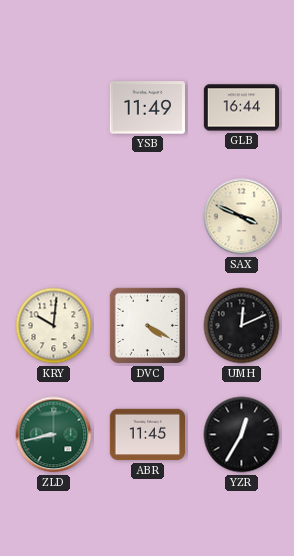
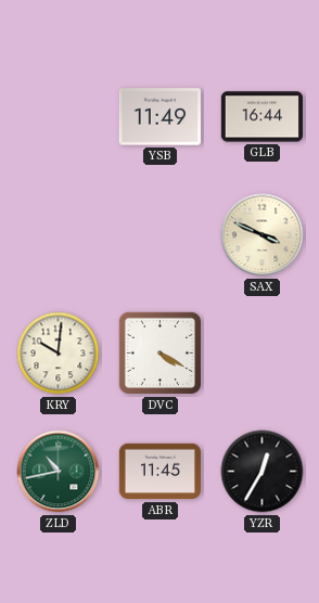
UMH: 12:11 -> none
ZLD: 8:43 -> 10:43
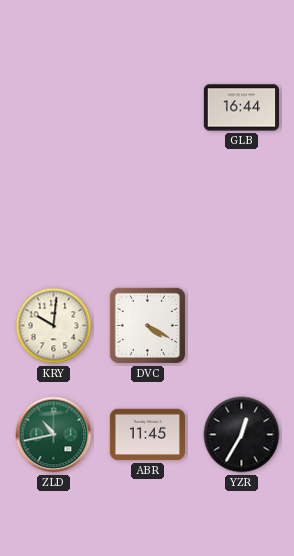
YSB: 11:49 -> none
SAX: 3:49 -> none
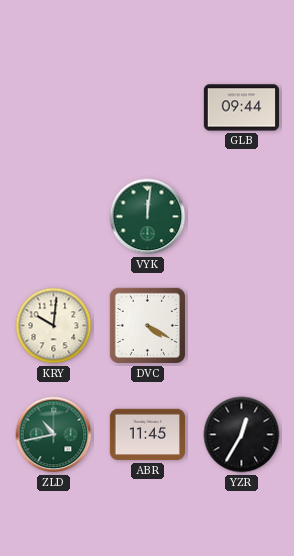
GLB: 16:44 -> 09:44
VYK: none -> 12:01
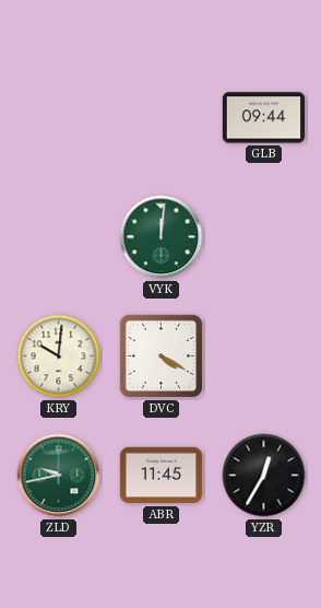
ZLD: 10:43 -> 9:43
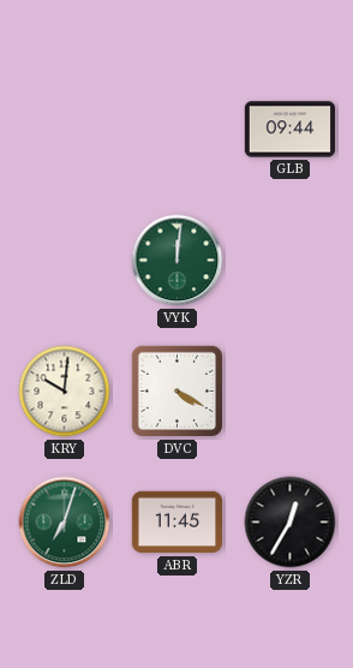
ZLD: 9:43 -> 7:03
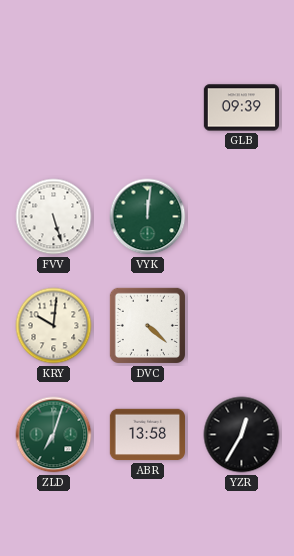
GLB: 09:44 -> 09:39
FVV: none -> 5:27
DVC: 4:20 -> 4:22
ABR: 11:45 -> 13:58
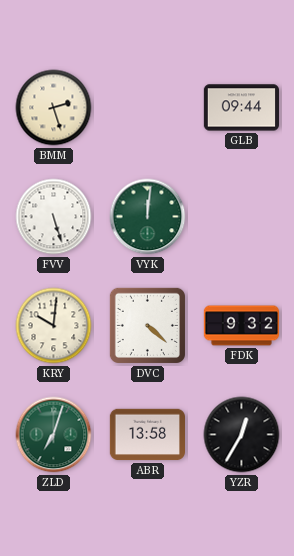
BMM: none -> 2:27
GLB: 09:39 -> 09:44
FDK: none -> 9:32
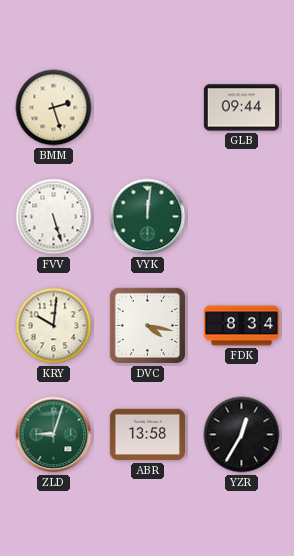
DVC: 4:22 -> 4:17
FDK: 9:32 -> 8:34
ZLD: 7:03 -> 9:03
